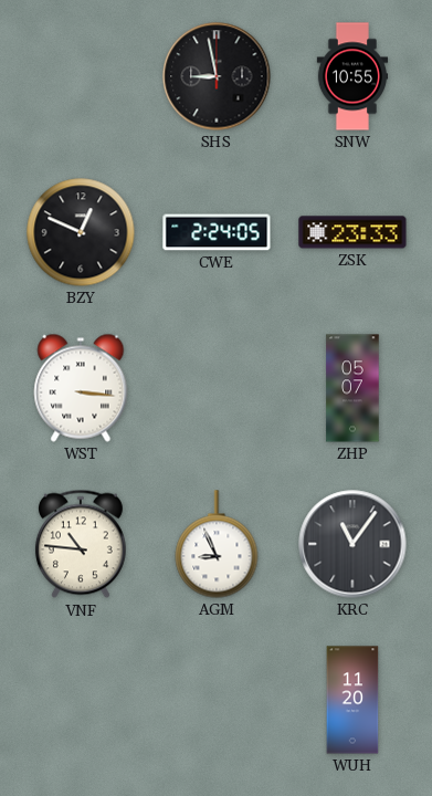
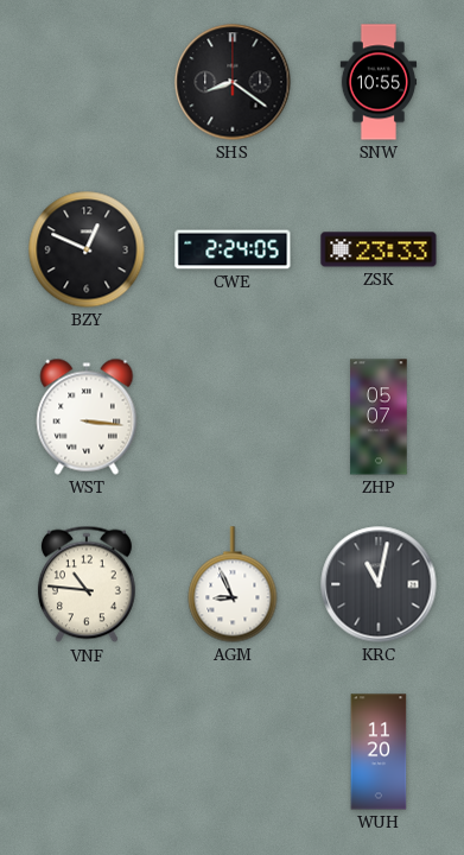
SHS: 8:58 -> 8:21
KRC: 11:06 -> 11:02
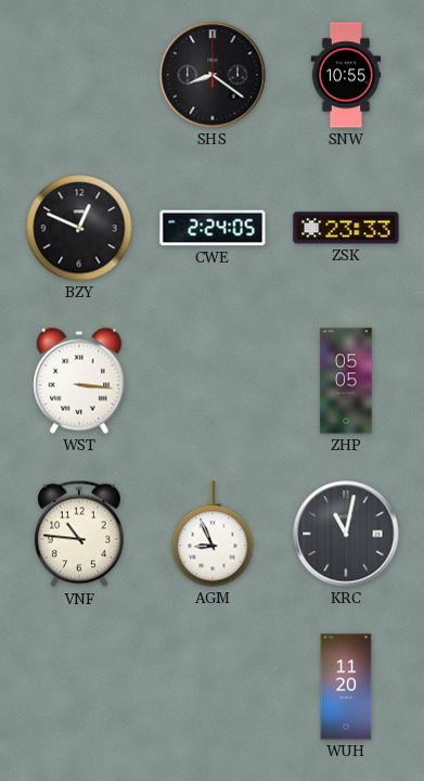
ZHP: 05:07 -> 05:05
